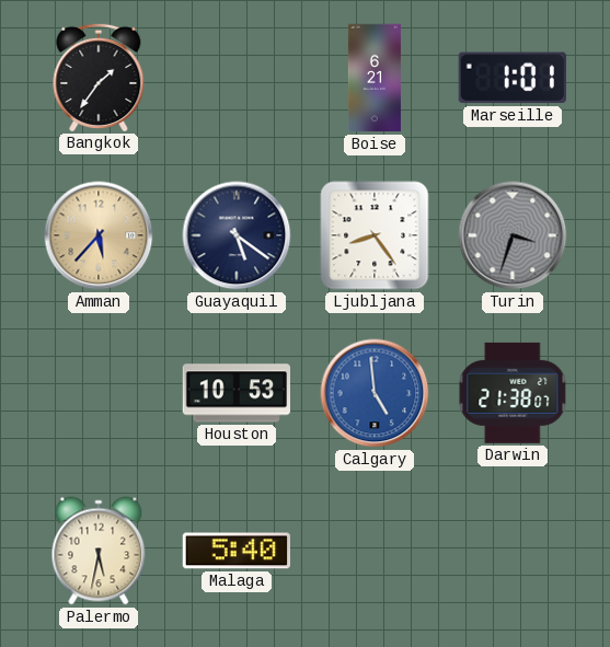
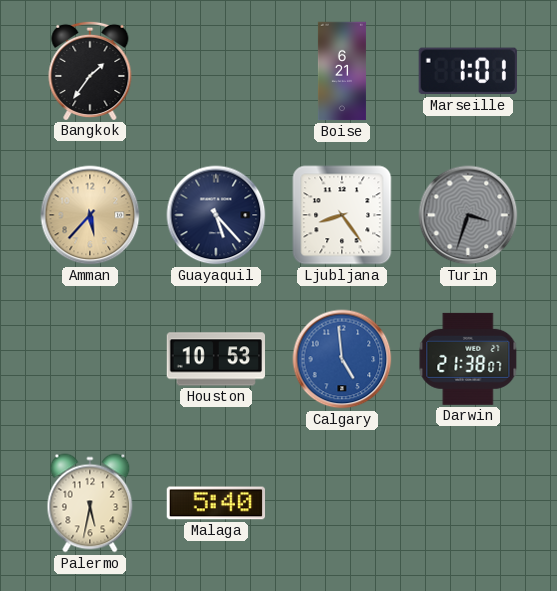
Guayaquil: 5:21 -> 5:23
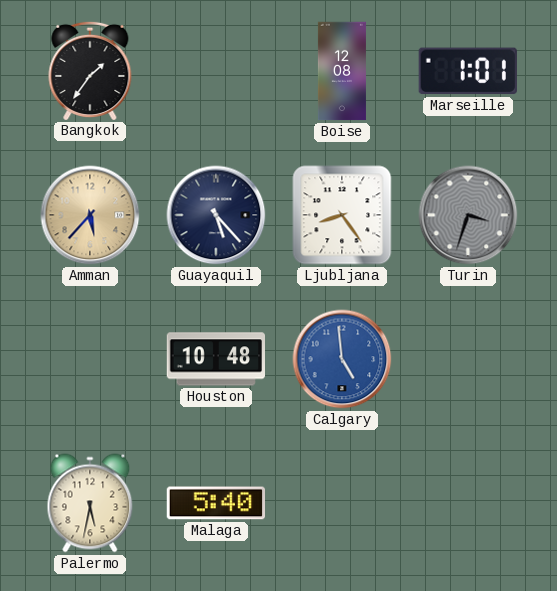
Boise: 6:21 -> 12:08
Houston: 10:53 -> 10:48
Darwin: 21:38 -> none
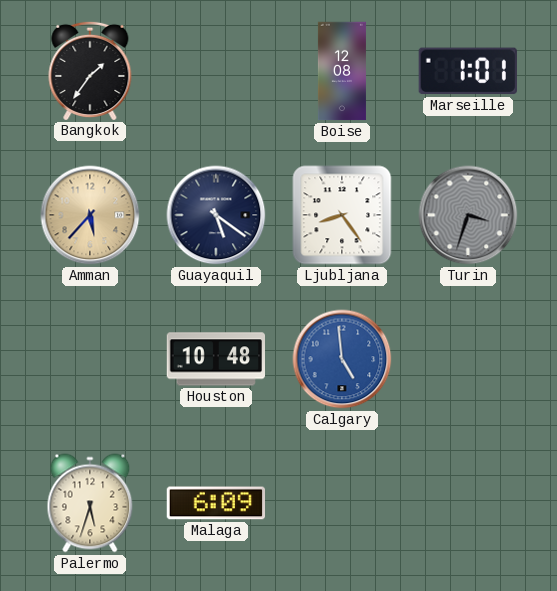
Guayaquil: 5:23 -> 5:21
Palermo: 5:32 -> 5:33
Malaga: 5:40 -> 6:09
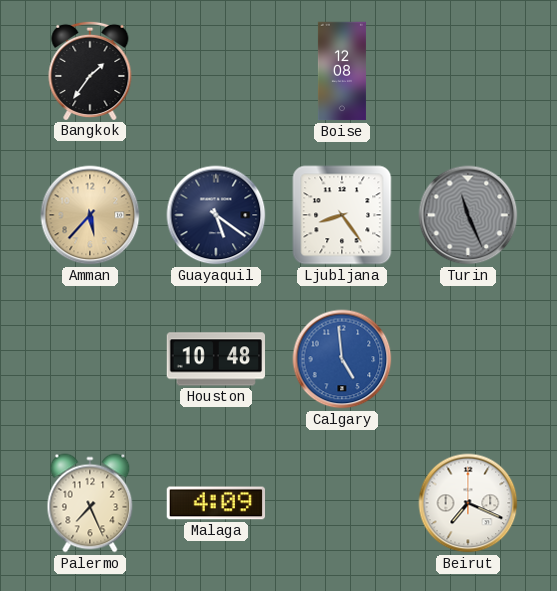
Marseille: 1:01 -> none
Turin: 3:33 -> 11:26
Palermo: 5:33 -> 7:26
Malaga: 6:09 -> 4:09
Beirut: none -> 7:19
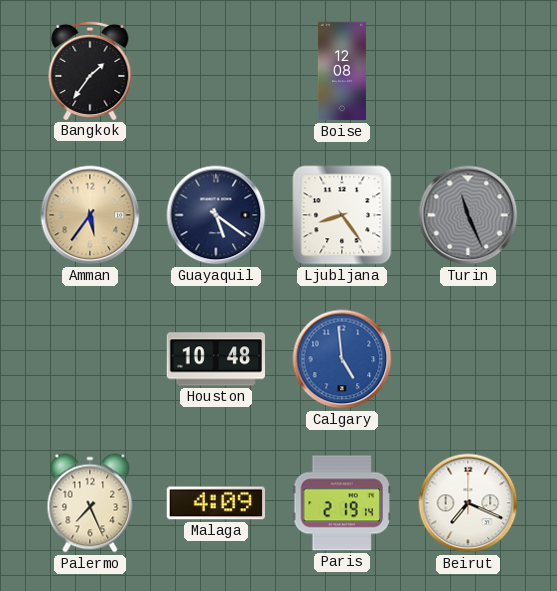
Amman: 5:37 -> 5:36
Paris: none -> 2:19
